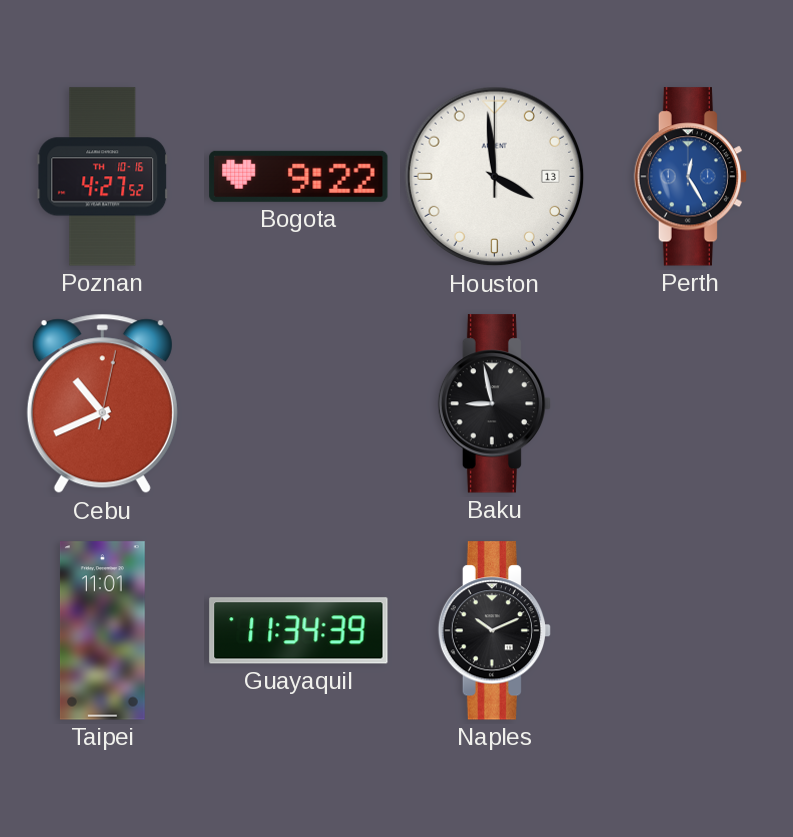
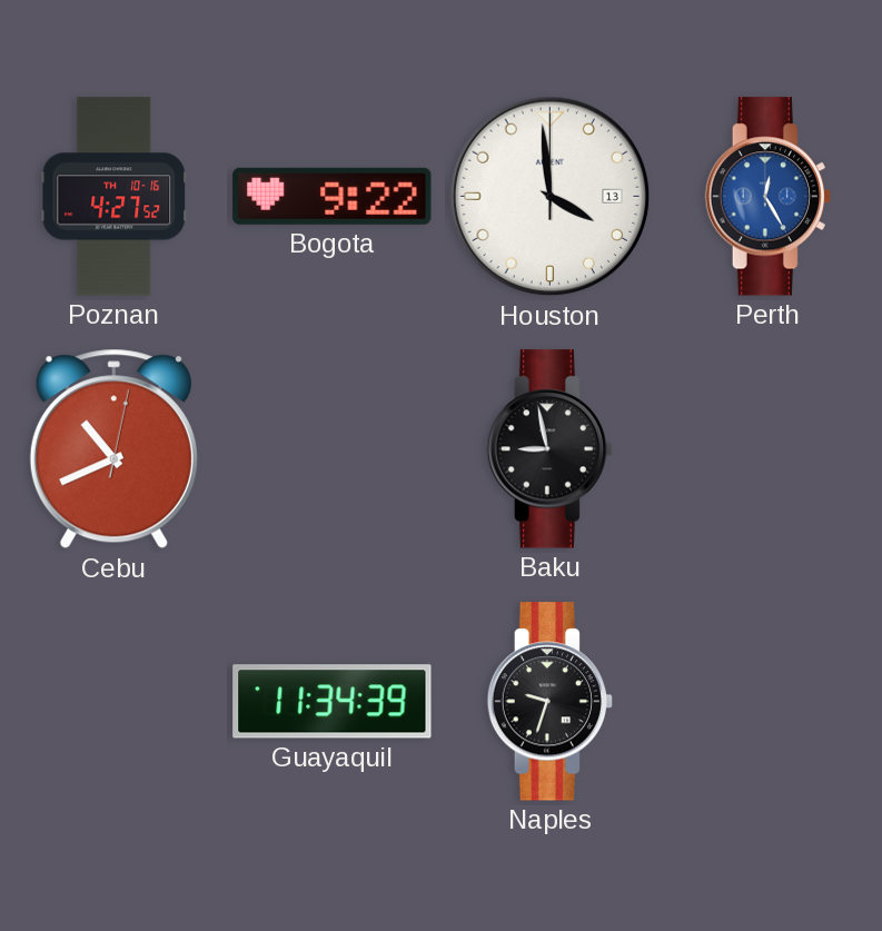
Taipei: 11:01 -> none
Naples: 10:11 -> 9:33
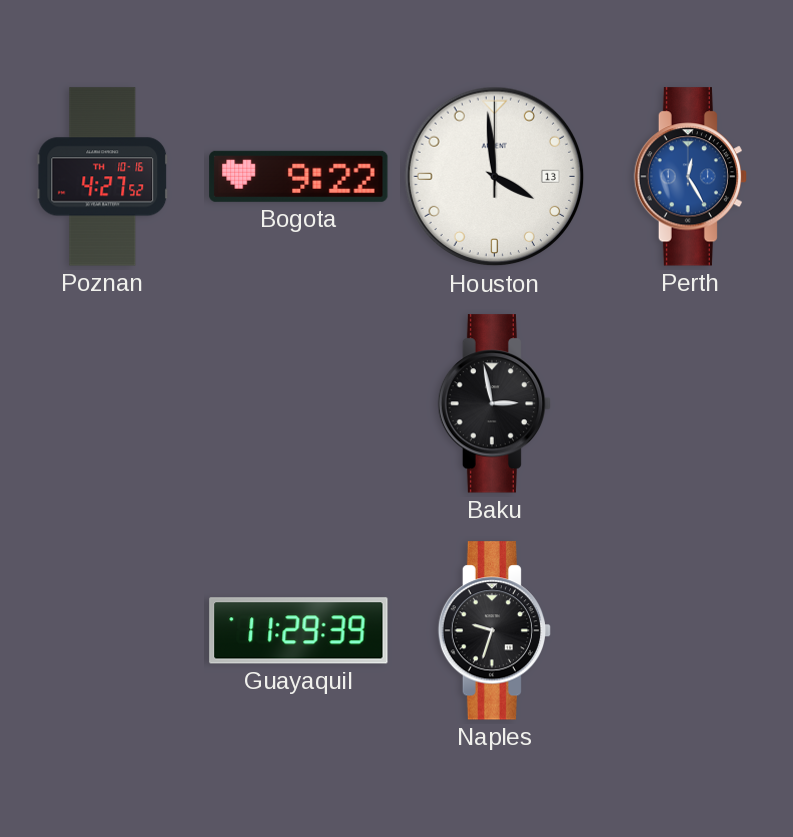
Cebu: 10:41 -> none
Baku: 8:58 -> 2:58
Guayaquil: 11:34 -> 11:29
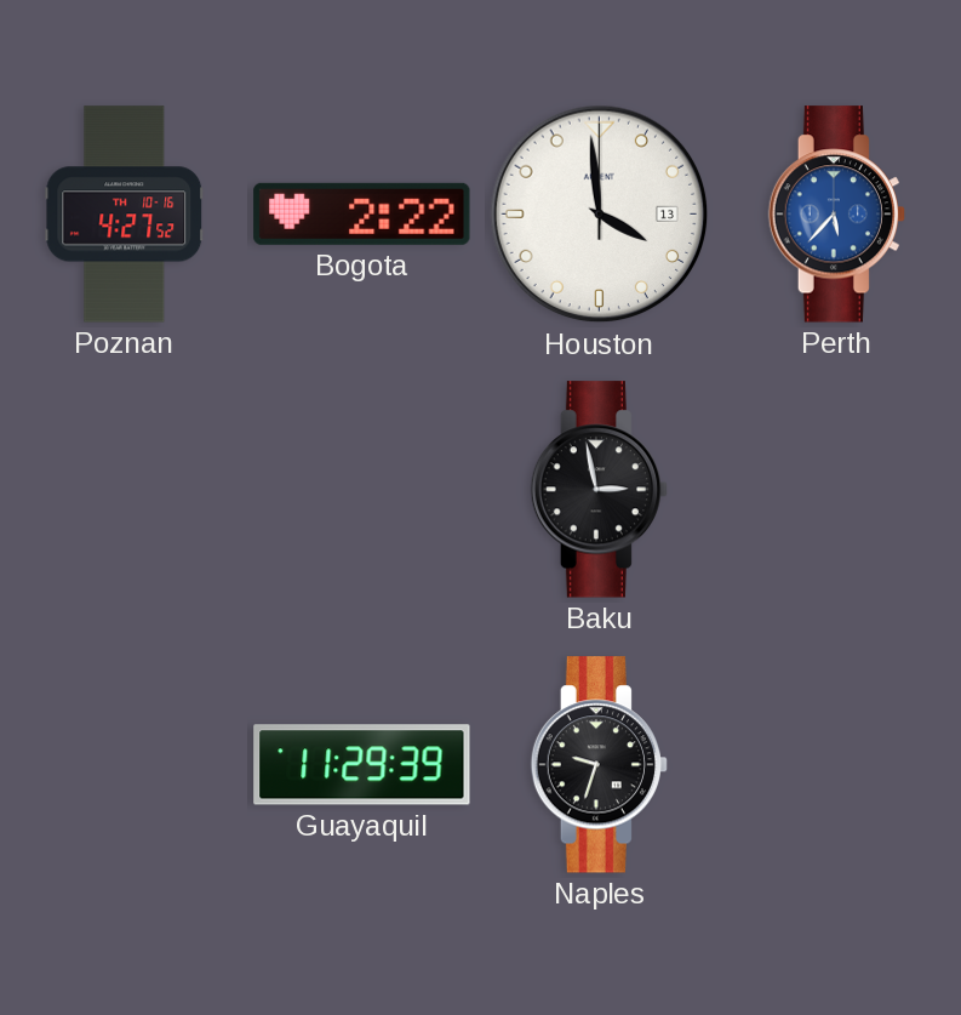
Bogota: 9:22 -> 2:22
Perth: 12:25 -> 5:37
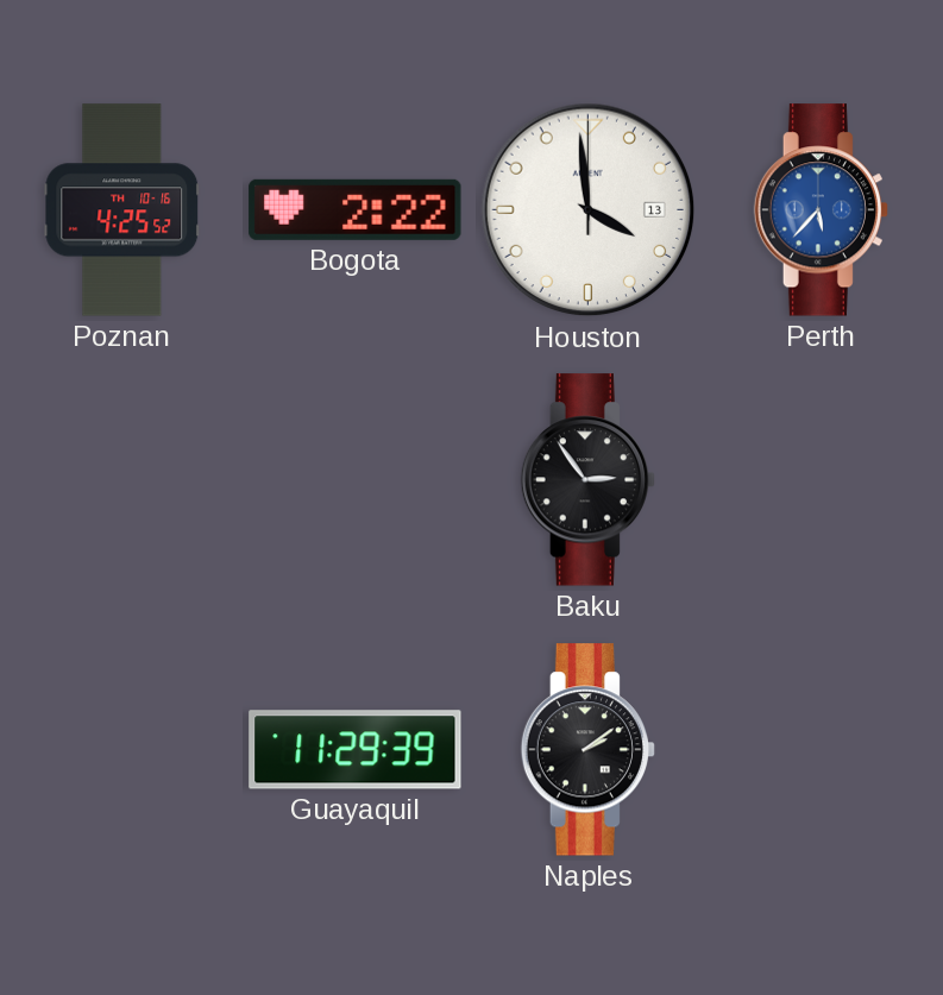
Poznan: 4:27 -> 4:25
Baku: 2:58 -> 2:54
Naples: 9:33 -> 2:09
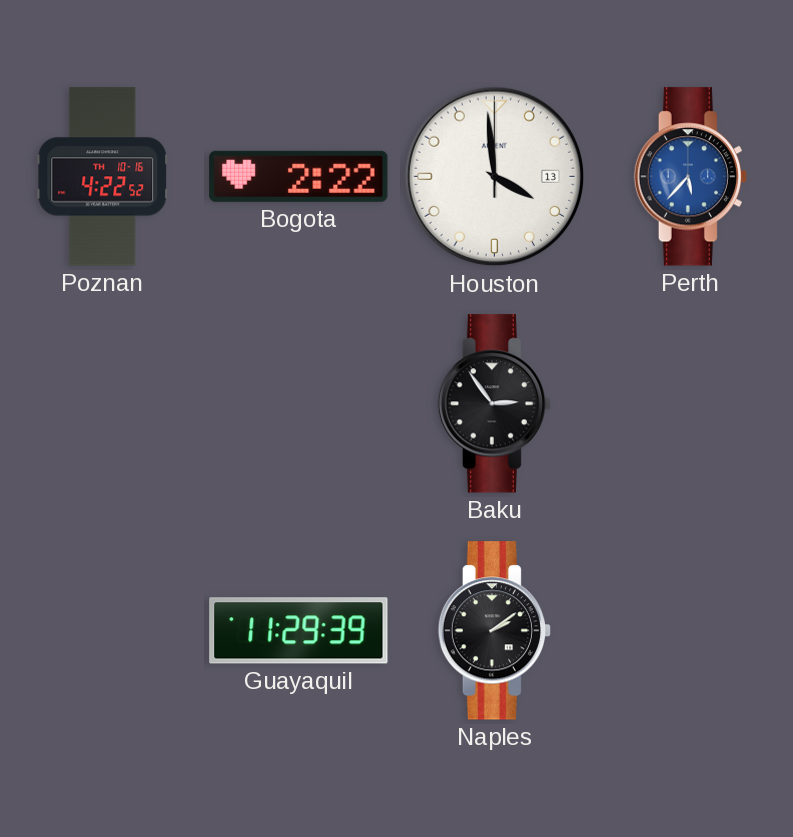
Poznan: 4:25 -> 4:22
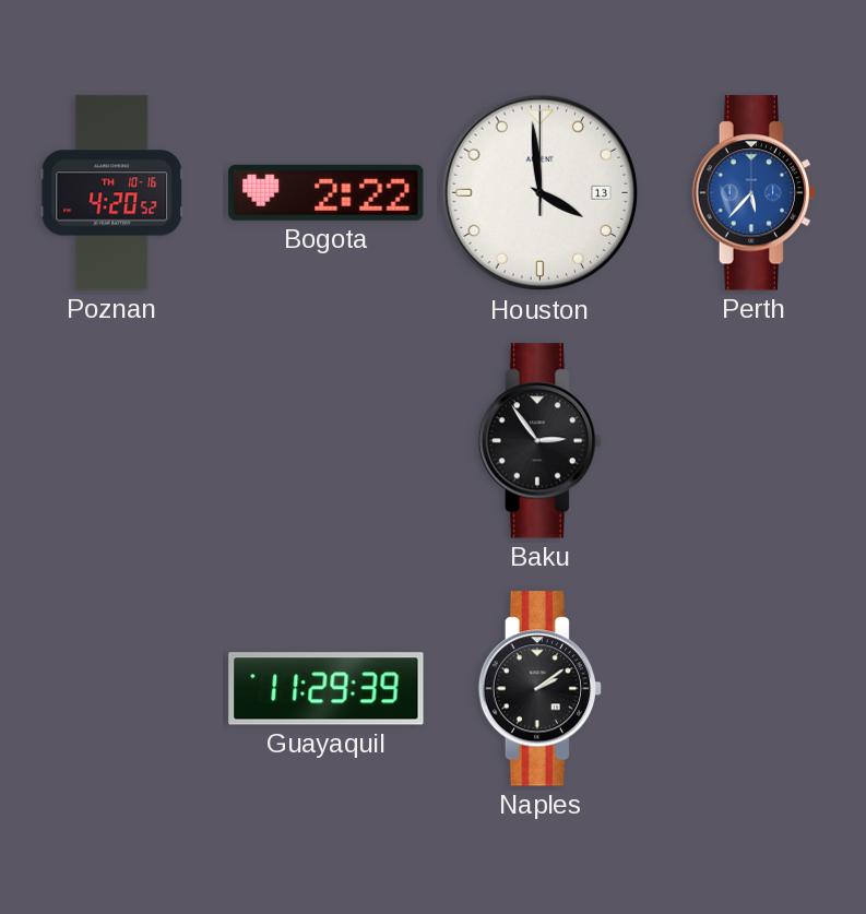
Poznan: 4:22 -> 4:20
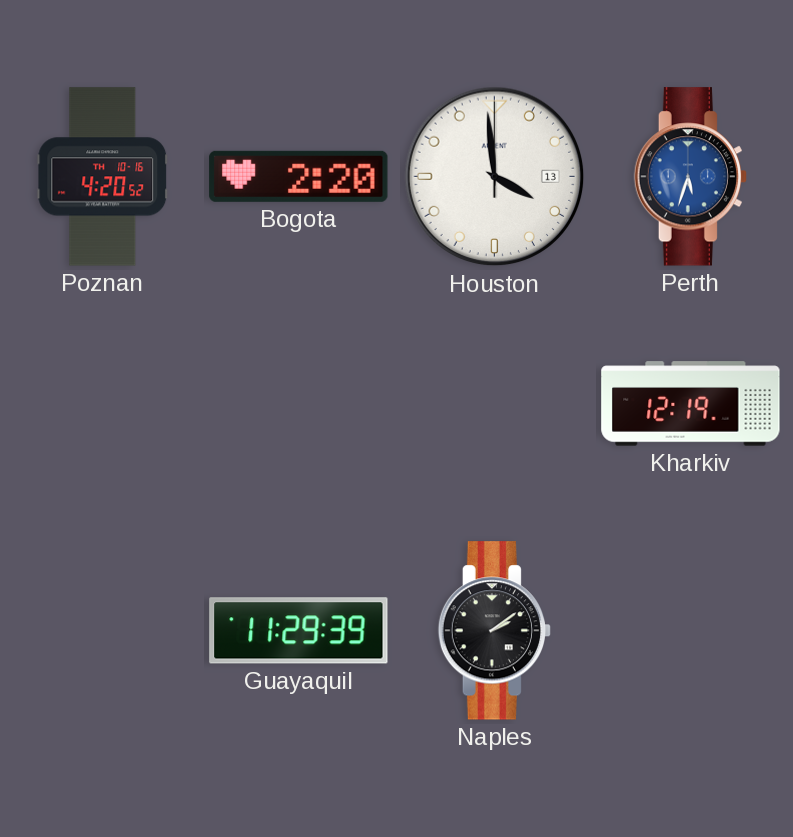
Bogota: 2:22 -> 2:20
Perth: 5:37 -> 5:33
Baku: 2:54 -> none
Kharkiv: none -> 12:19
